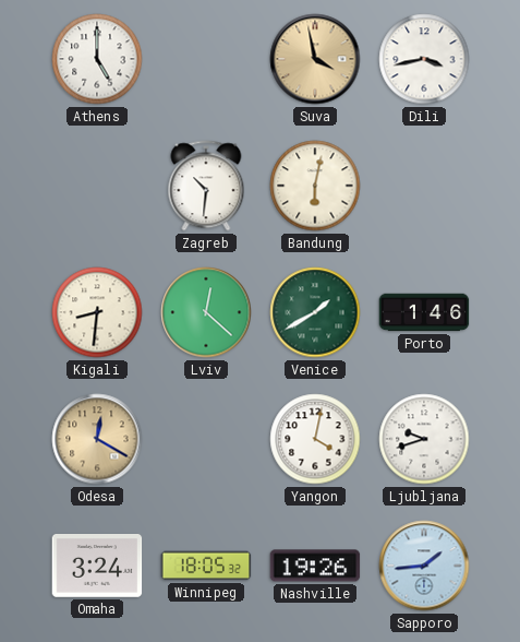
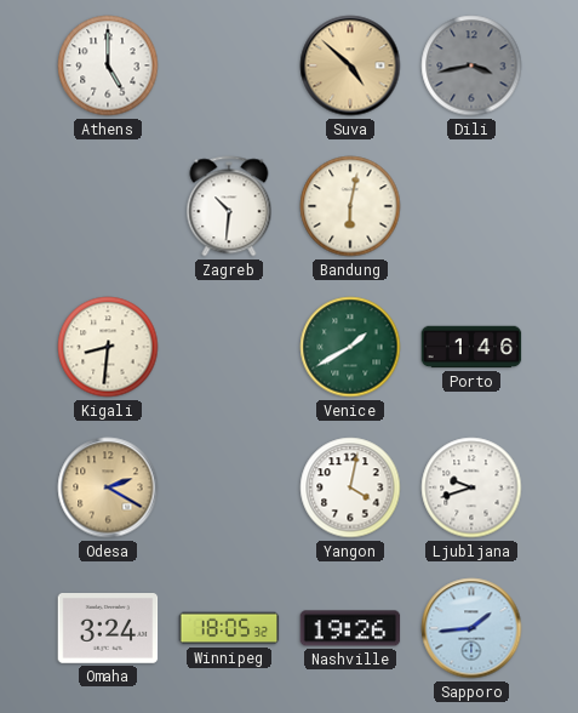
Suva: 3:58 -> 4:52
Dili dial: white -> grey
Lviv: 12:22 -> none
Odesa: 12:20 -> 2:20
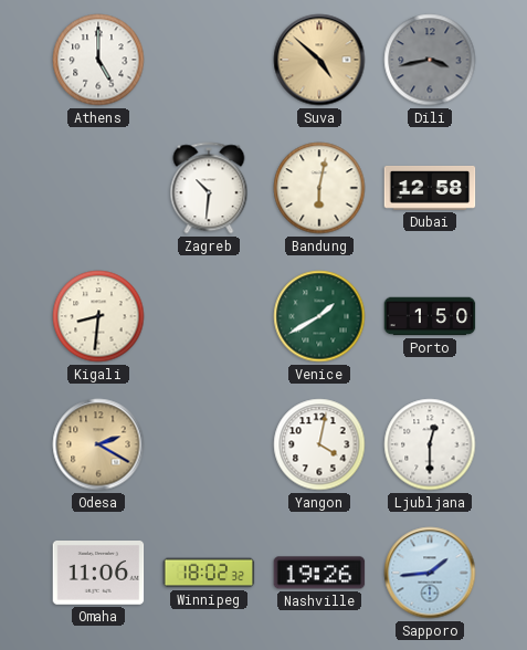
Dubai: none -> 12:58
Porto: 1:46 -> 1:50
Ljubljana: 9:42 -> 12:30
Omaha: 3:24 -> 11:06
Winnipeg: 18:05 -> 18:02
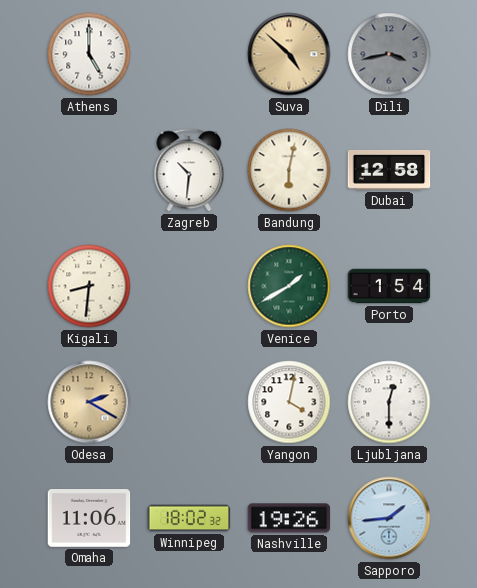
Porto: 1:50 -> 1:54
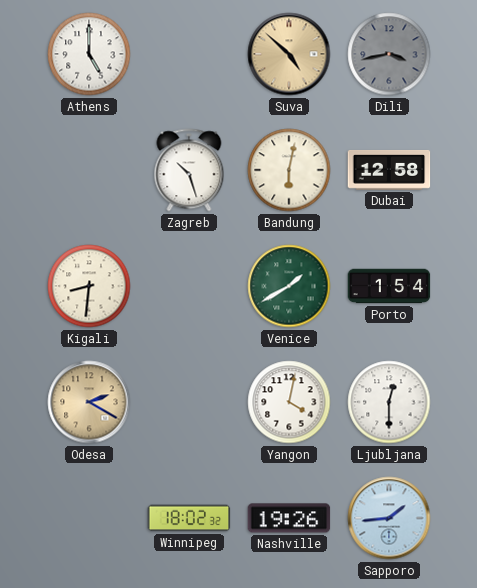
Zagreb: 10:31 -> 10:27
Omaha: 11:06 -> none
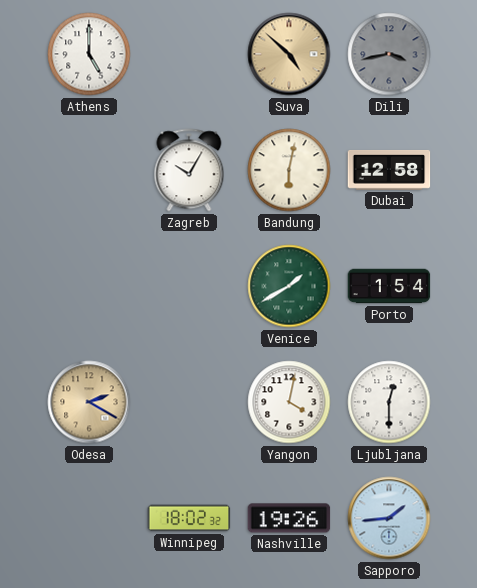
Zagreb: 10:27 -> 10:05
Kigali: 8:31 -> none
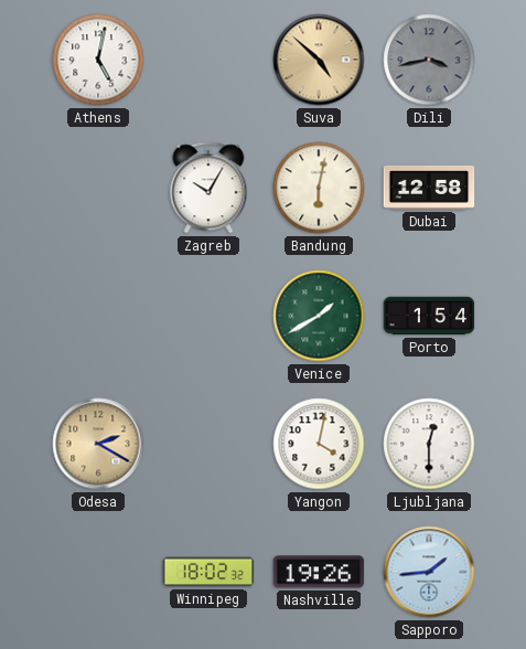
Athens: 5:00 -> 5:02
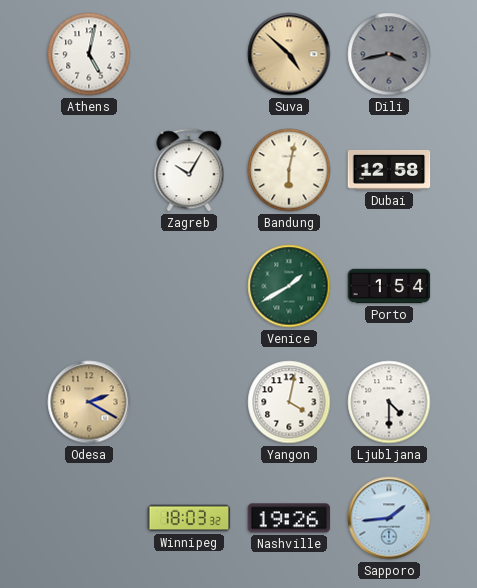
Ljubljana: 12:30 -> 4:30
Winnipeg: 18:02 -> 18:03
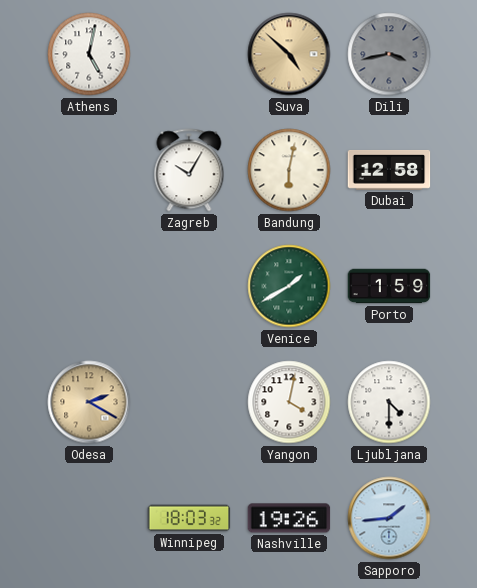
Porto: 1:54 -> 1:59
